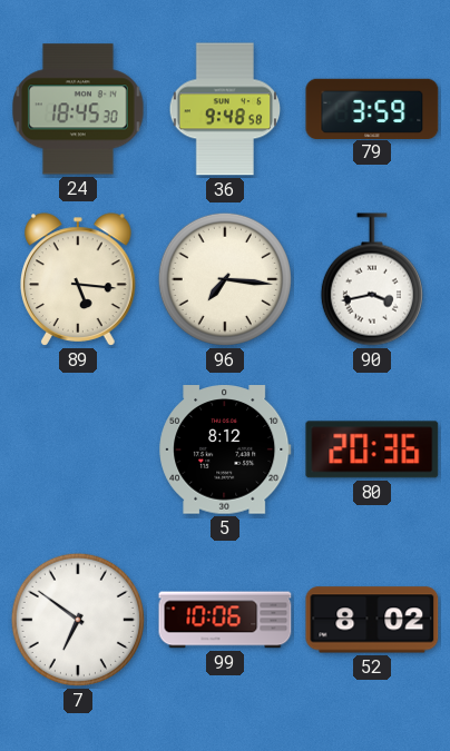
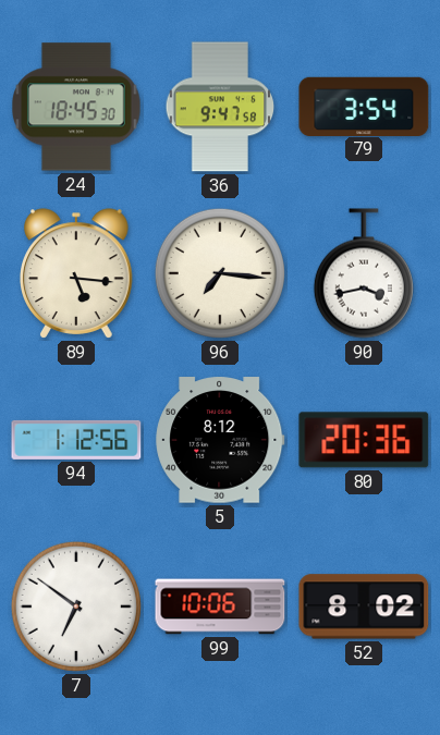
36: 9:48 -> 9:47
79: 3:59 -> 3:54
94: none -> 1:12
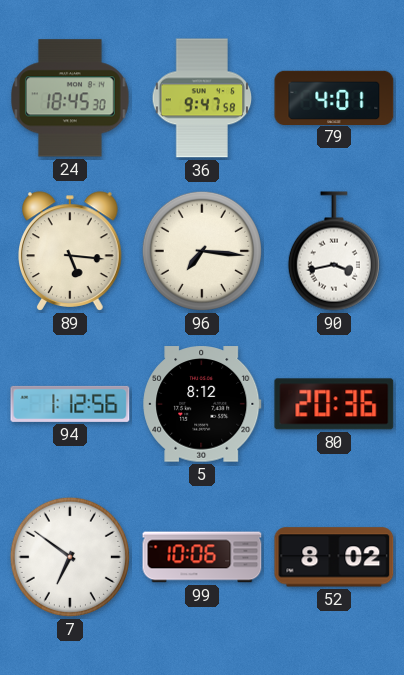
79: 3:54 -> 4:01
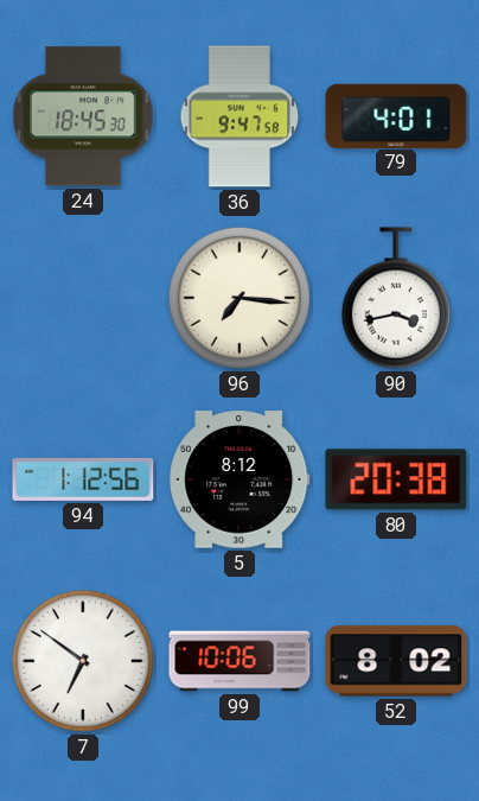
89: 5:16 -> none
80: 20:36 -> 20:38
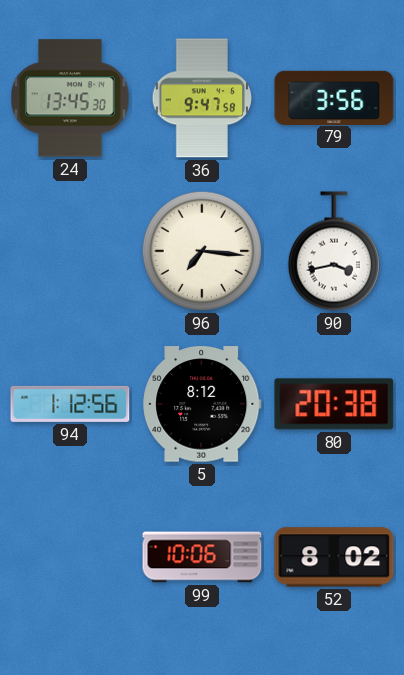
24: 18:45 -> 13:45
79: 4:01 -> 3:56
7: 6:51 -> none
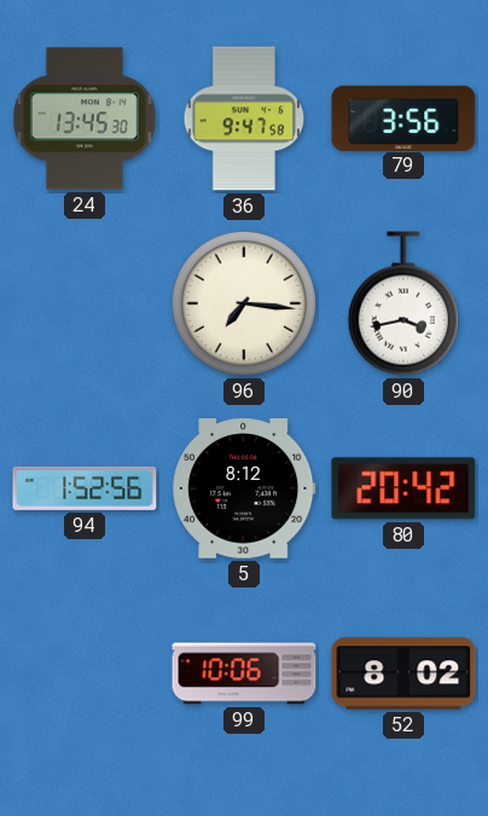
94: 1:12 -> 1:52
80: 20:38 -> 20:42
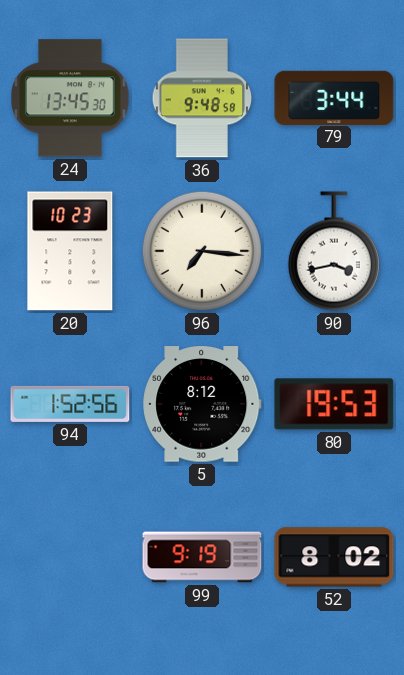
36: 9:47 -> 9:48
79: 3:56 -> 3:44
20: none -> 10:23
80: 20:42 -> 19:53
99: 10:06 -> 9:19
